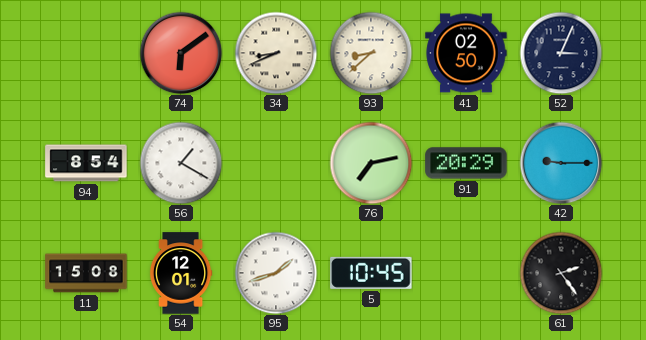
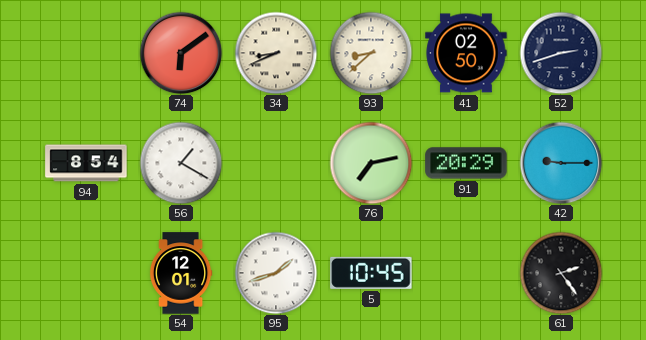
52: 3:04 -> 2:42
11: 15:08 -> none
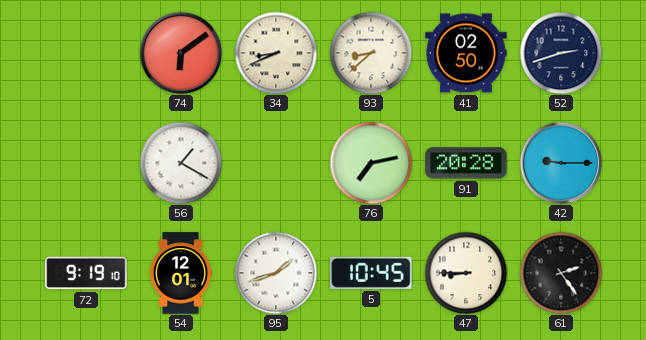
94: 8:54 -> none
91: 20:29 -> 20:28
72: none -> 9:19
47: none -> 8:45
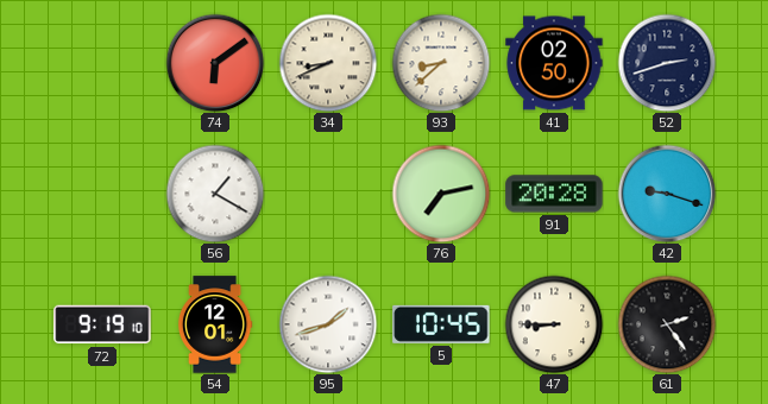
42: 9:15 -> 9:18
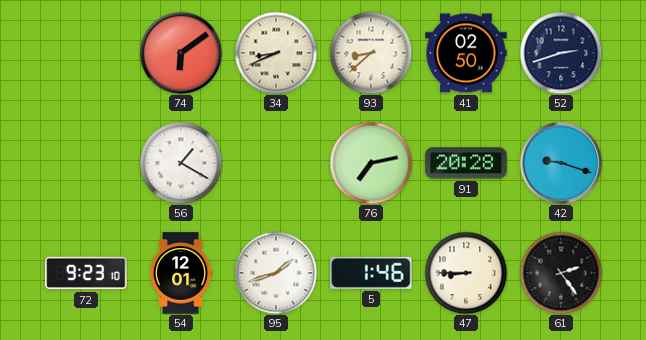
72: 9:19 -> 9:23
5: 10:45 -> 1:46
